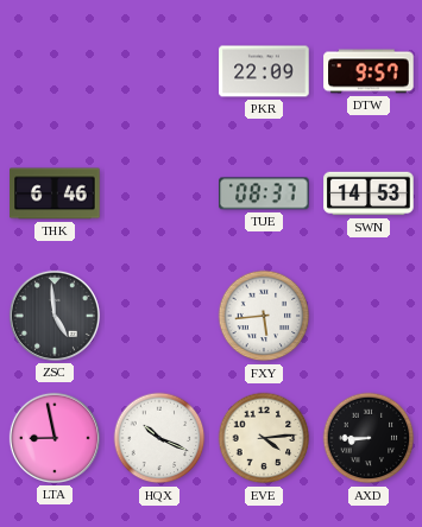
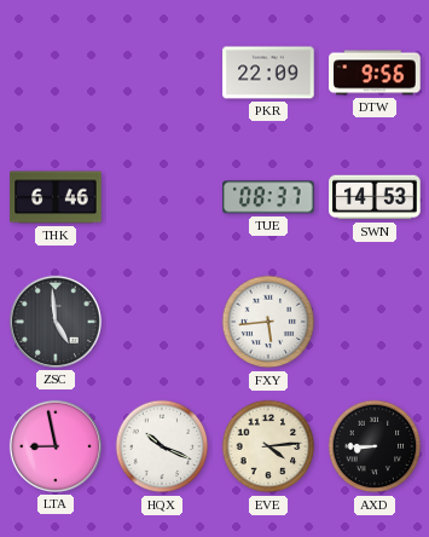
DTW: 9:57 -> 9:56
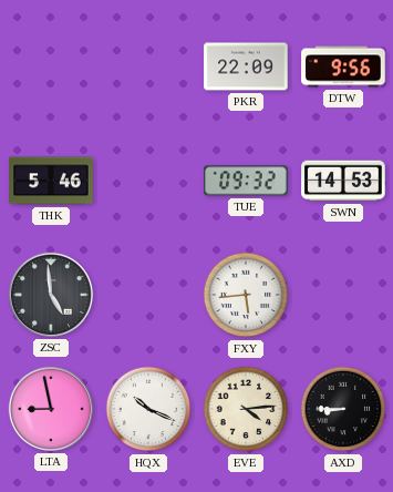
THK: 6:46 -> 5:46
TUE: 08:37 -> 09:32
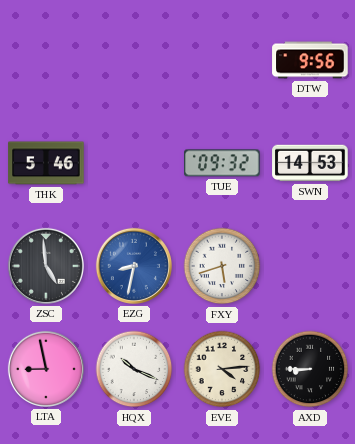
PKR: 22:09 -> none
EZG: none -> 8:32
FXY: 5:44 -> 5:42
